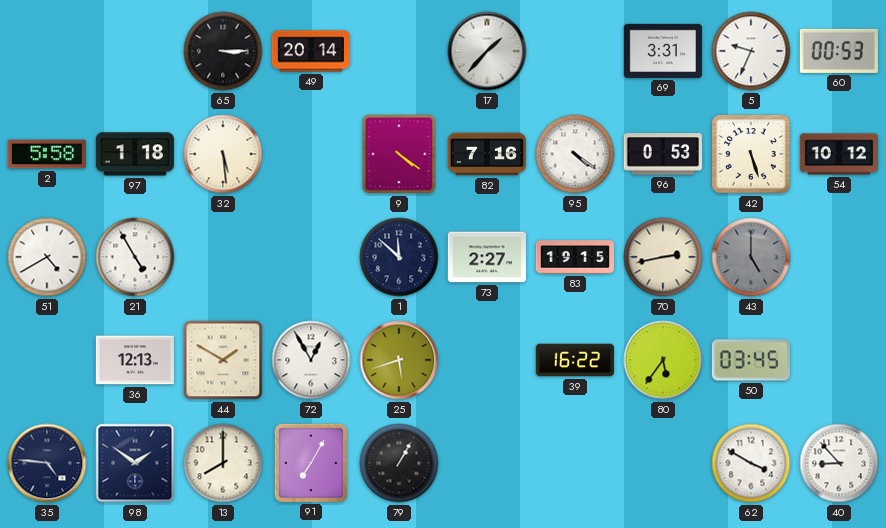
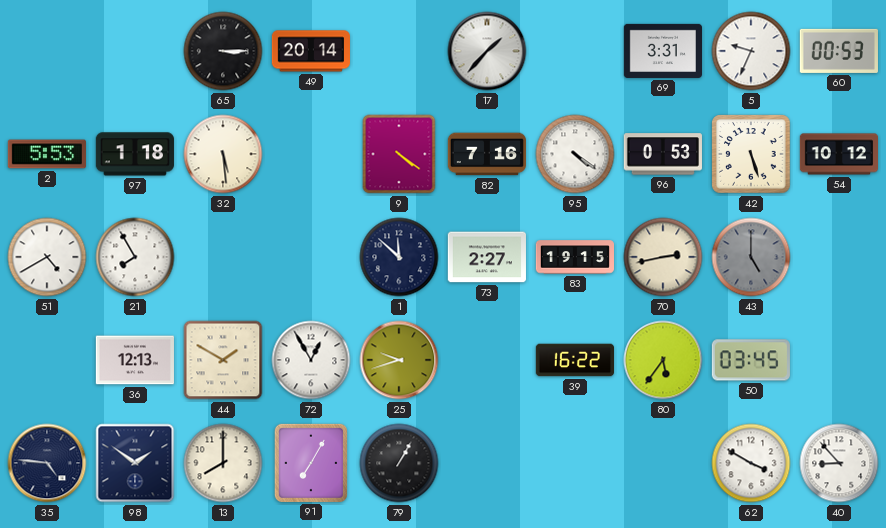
2: 5:58 -> 5:53
21: 4:55 -> 7:55
25: 5:42 -> 9:42
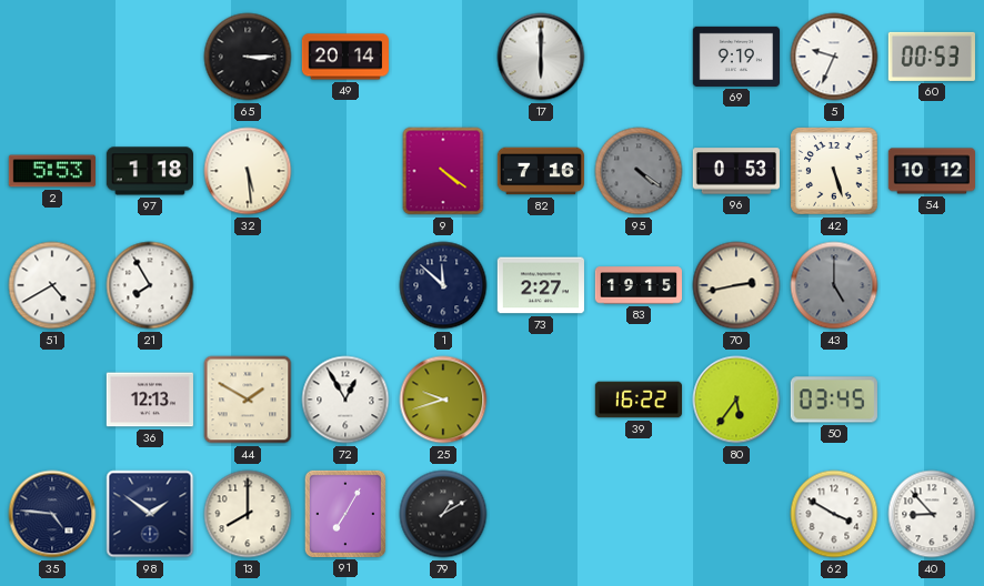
17: 1:37 -> 6:00
69: 3:31 -> 9:19
95 dial: white -> grey
79: 1:05 -> 1:10
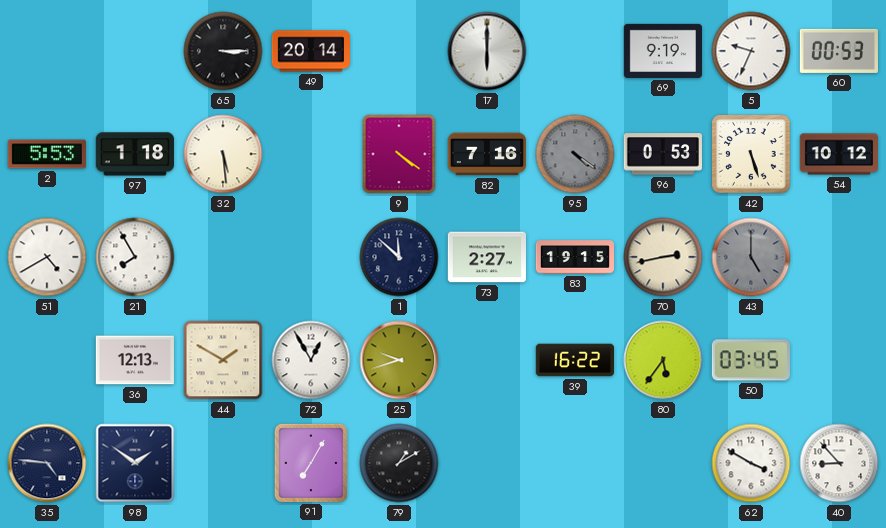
13: 8:00 -> none
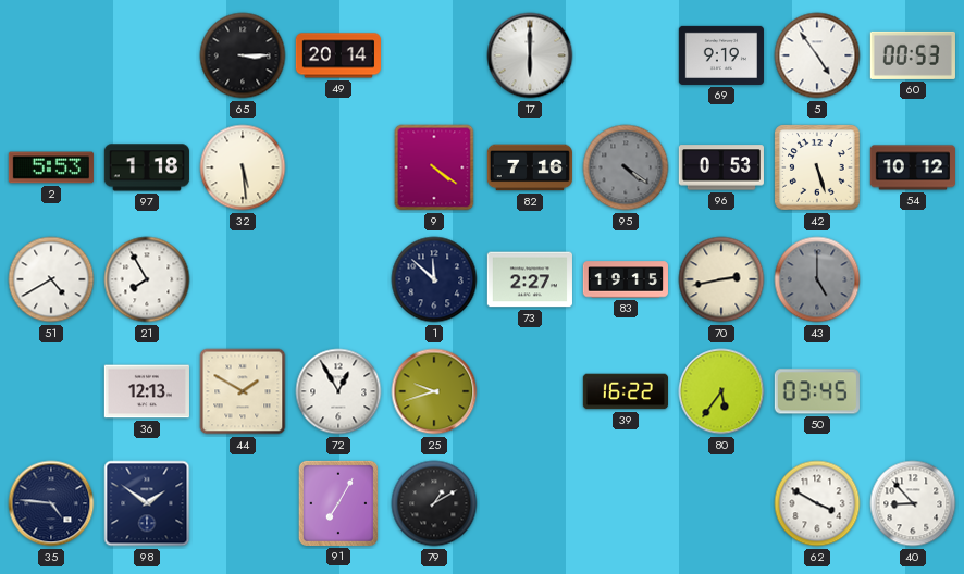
5: 9:34 -> 4:54
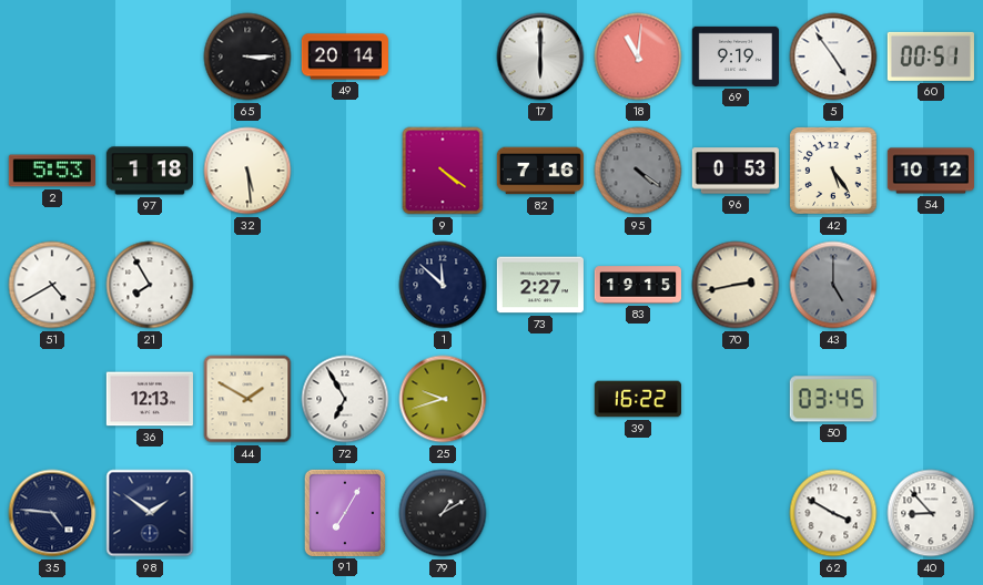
18: none -> 11:01
60: 00:53 -> 00:51
42: 5:27 -> 5:24
72: 12:55 -> 6:55
80: 5:36 -> none
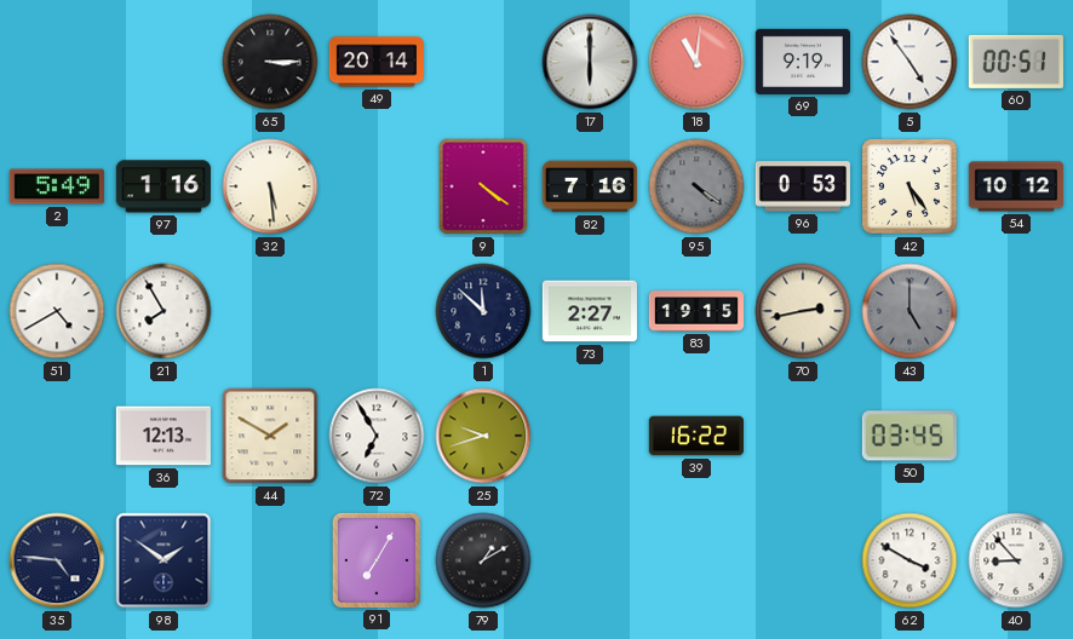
2: 5:53 -> 5:49
97: 1:18 -> 1:16
